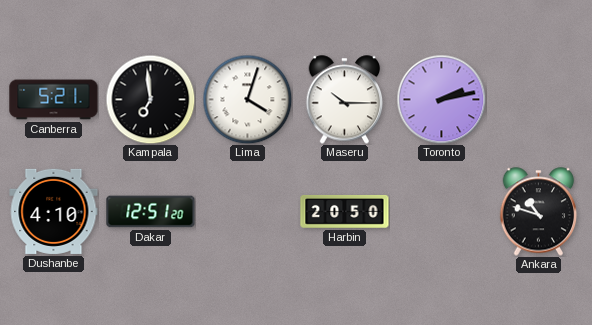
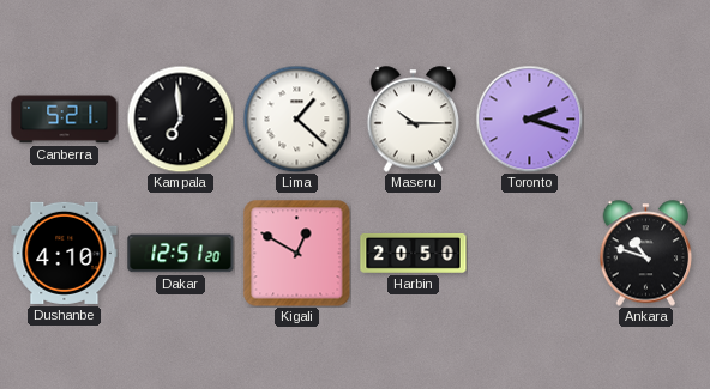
Lima: 4:03 -> 1:22
Toronto: 2:13 -> 2:18
Kigali: none -> 12:50
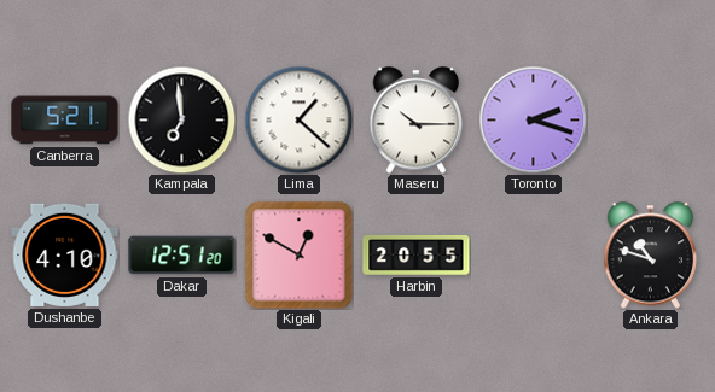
Harbin: 20:50 -> 20:55
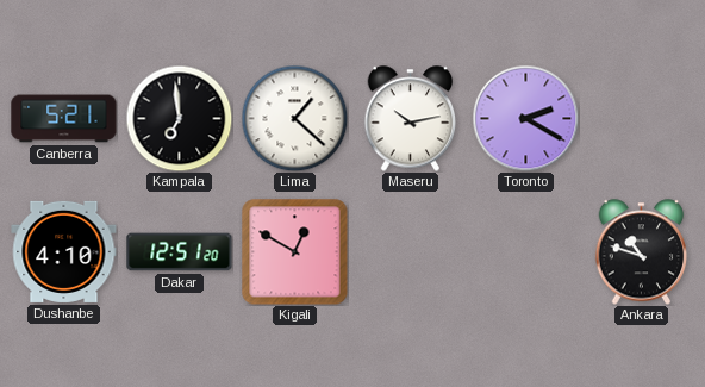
Maseru: 10:15 -> 10:13
Toronto: 2:18 -> 2:20
Harbin: 20:55 -> none
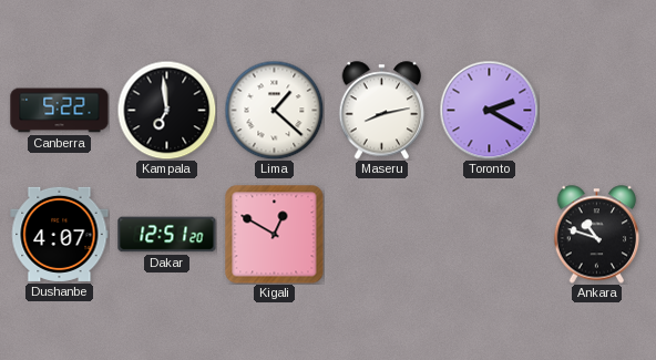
Canberra: 5:21 -> 5:22
Maseru: 10:13 -> 8:13
Dushanbe: 4:10 -> 4:07
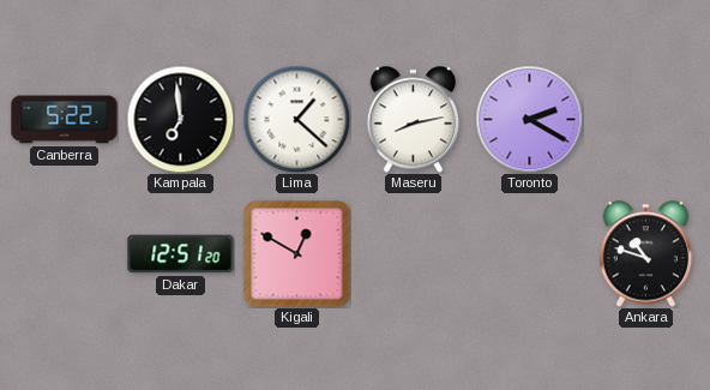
Dushanbe: 4:07 -> none
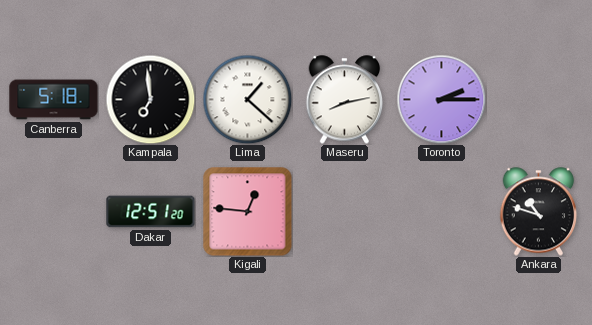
Canberra: 5:22 -> 5:18
Toronto: 2:20 -> 2:15
Kigali: 12:50 -> 12:46
